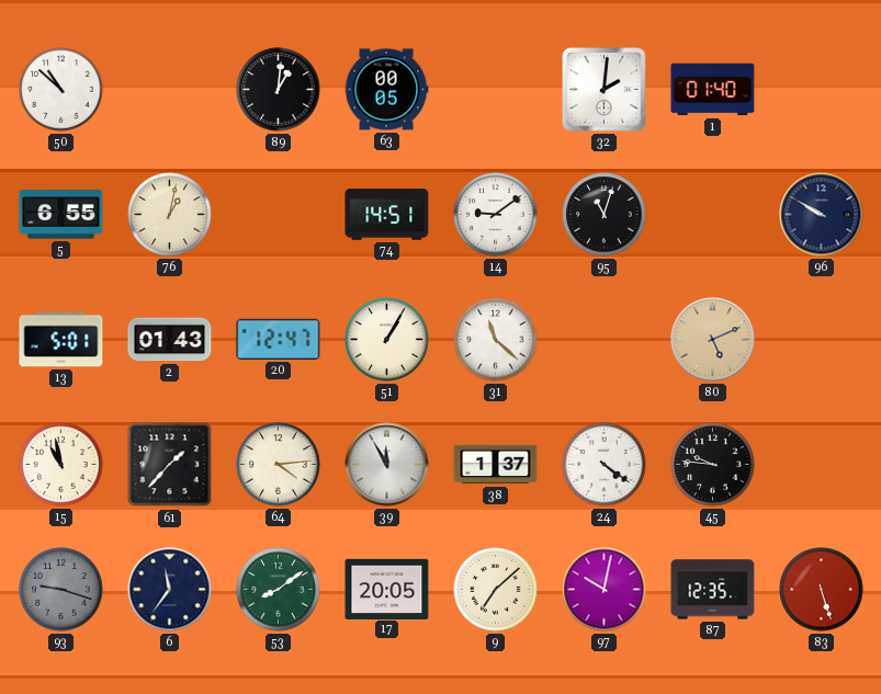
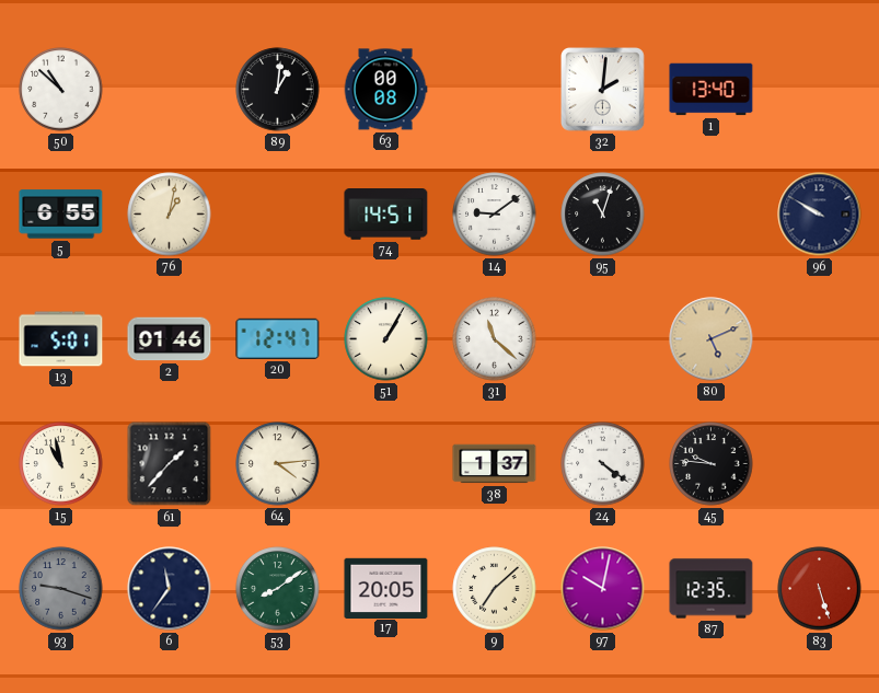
63: 00:05 -> 00:08
1: 01:40 -> 13:40
2: 01:43 -> 01:46
39: 11:55 -> none
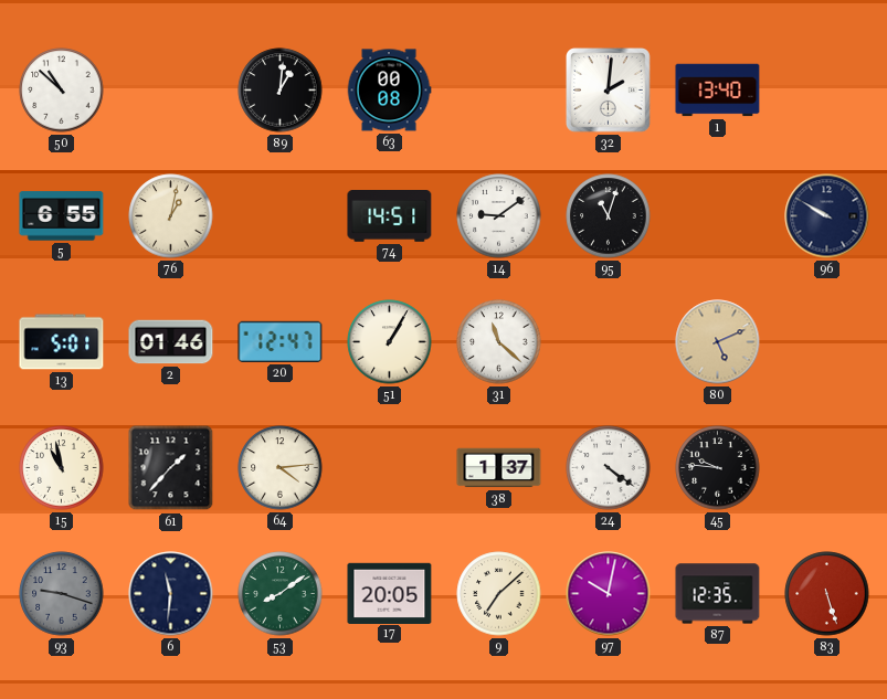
6: 11:36 -> 11:31
